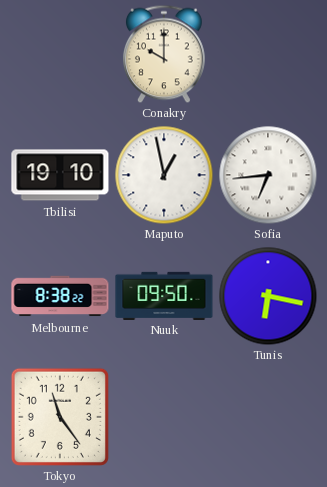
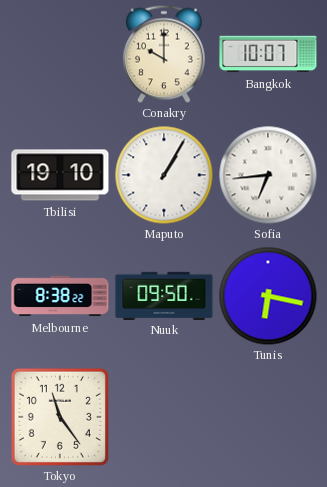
Bangkok: none -> 10:07
Maputo: 12:58 -> 1:05
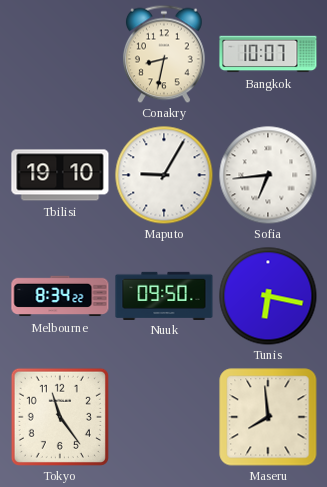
Conakry: 10:00 -> 8:32
Maputo: 1:05 -> 9:05
Melbourne: 8:38 -> 8:34
Maseru: none -> 7:59
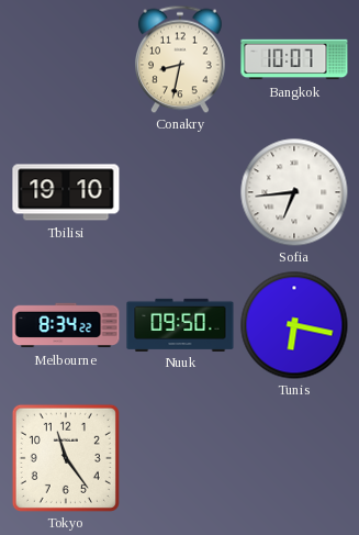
Maputo: 9:05 -> none
Maseru: 7:59 -> none
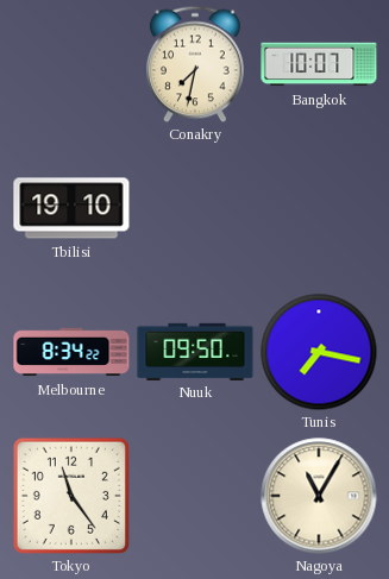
Conakry: 8:32 -> 7:32
Sofia: 6:44 -> none
Tunis: 6:17 -> 7:17
Nagoya: none -> 11:05
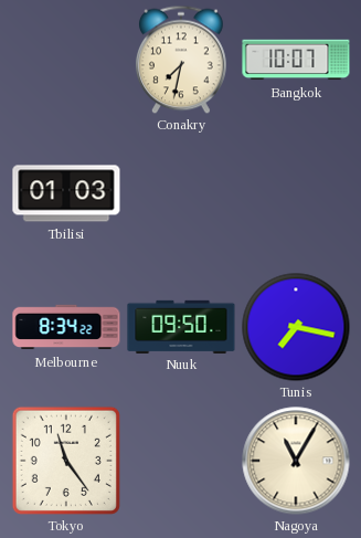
Tbilisi: 19:10 -> 01:03
